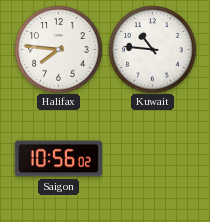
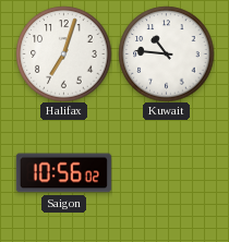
Halifax: 7:46 -> 7:03
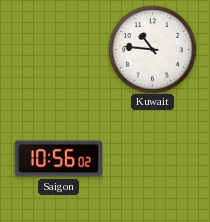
Halifax: 7:03 -> none
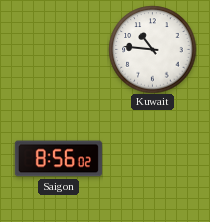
Saigon: 10:56 -> 8:56
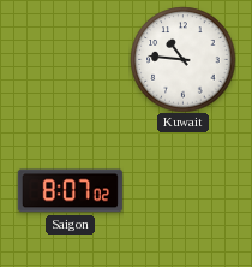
Saigon: 8:56 -> 8:07
